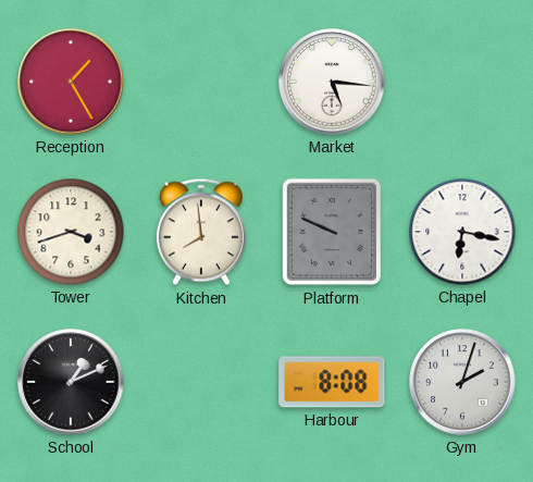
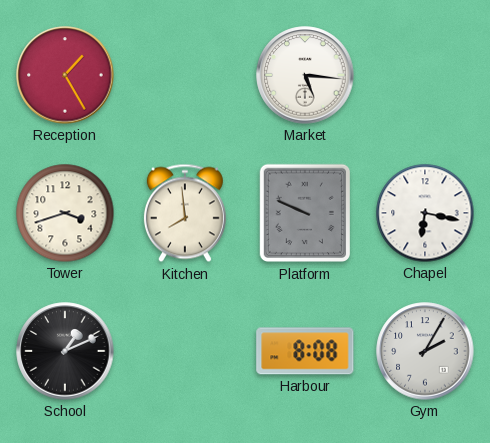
Gym: 2:03 -> 2:05
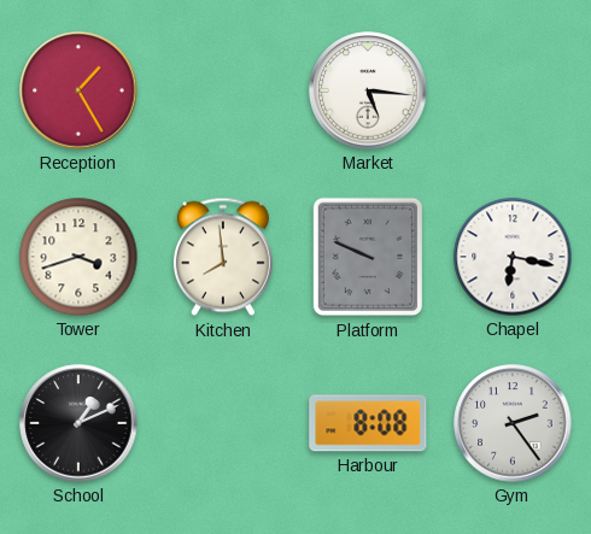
Gym: 2:05 -> 2:24
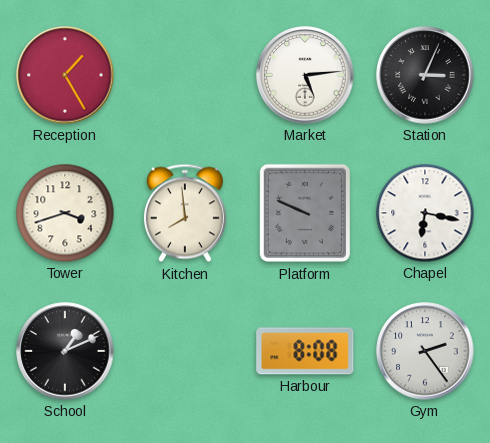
Market: 5:16 -> 5:14
Station: none -> 3:04
